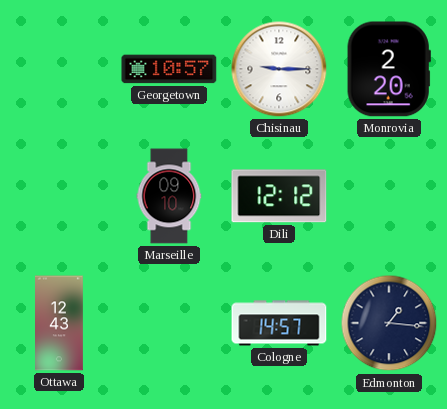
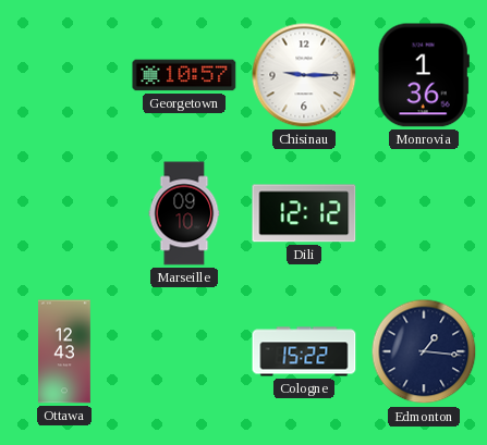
Monrovia: 2:20 -> 1:36
Cologne: 14:57 -> 15:22
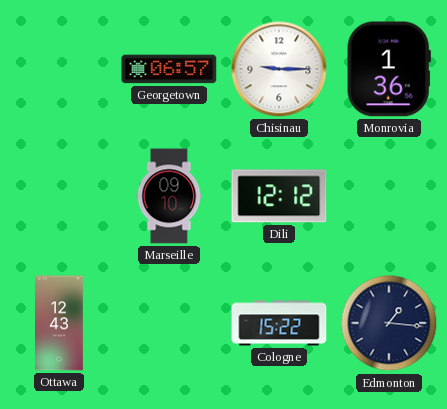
Georgetown: 10:57 -> 06:57
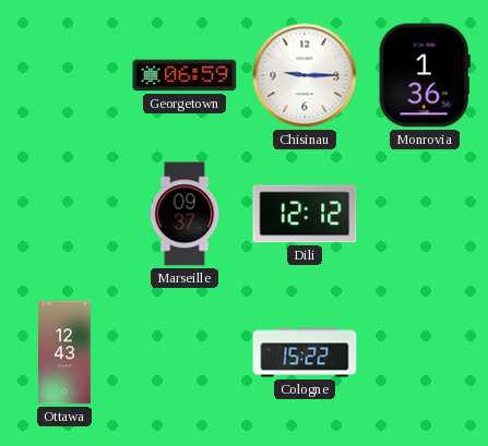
Georgetown: 06:57 -> 06:59
Marseille: 09:10 -> 09:37
Edmonton: 1:16 -> none
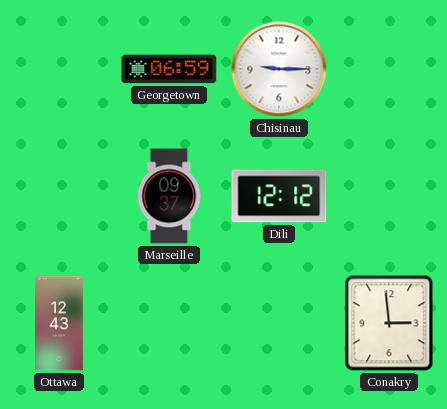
Monrovia: 1:36 -> none
Cologne: 15:22 -> none
Conakry: none -> 2:59
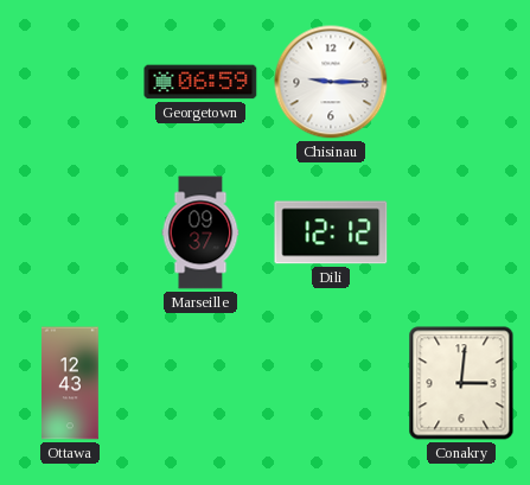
Conakry: 2:59 -> 3:01
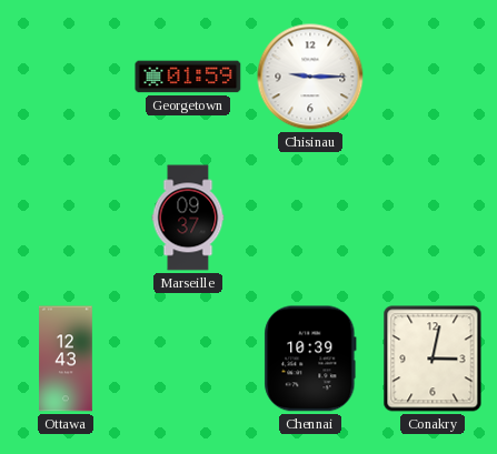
Georgetown: 06:59 -> 01:59
Dili: 12:12 -> none
Chennai: none -> 10:39
Conakry: 3:01 -> 3:02
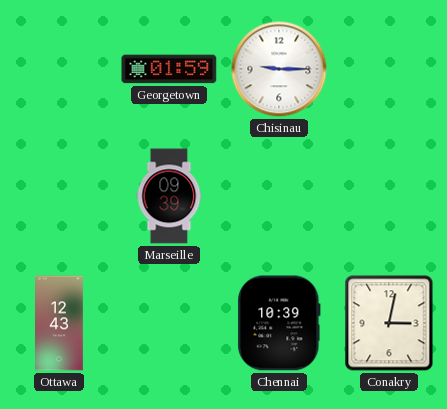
Marseille: 09:37 -> 09:39
